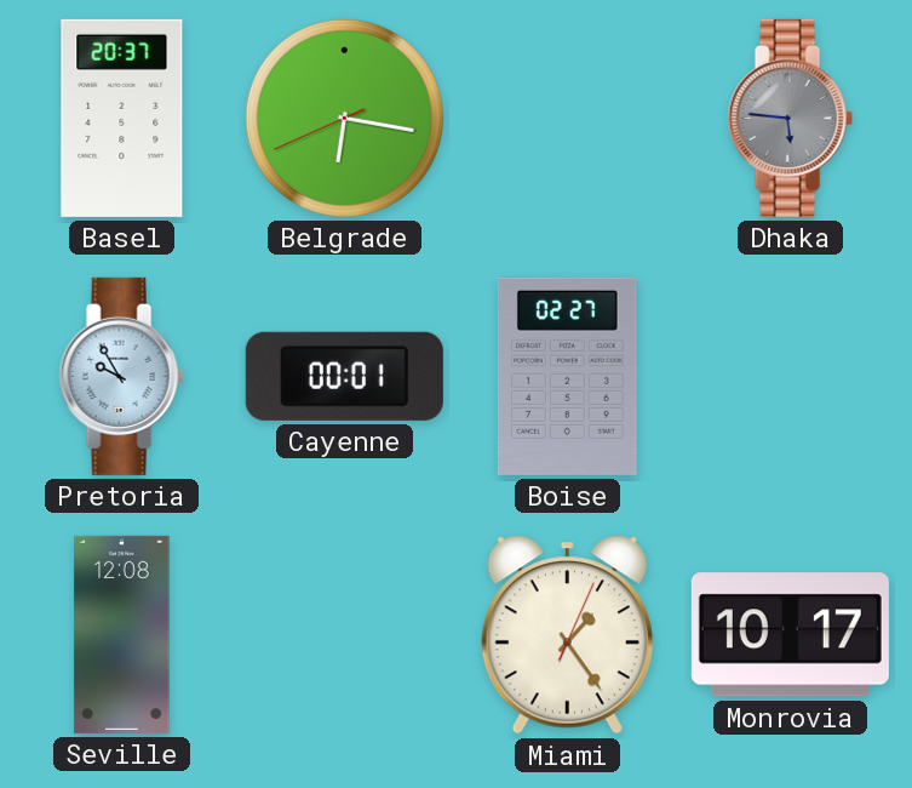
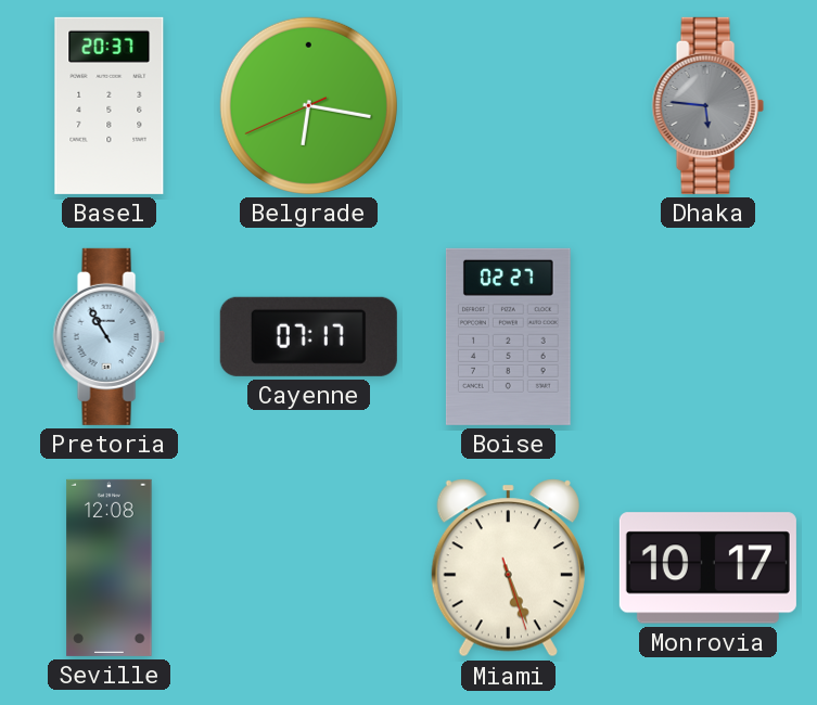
Pretoria: 9:55 -> 10:55
Cayenne: 00:01 -> 07:17
Miami: 1:24 -> 5:26
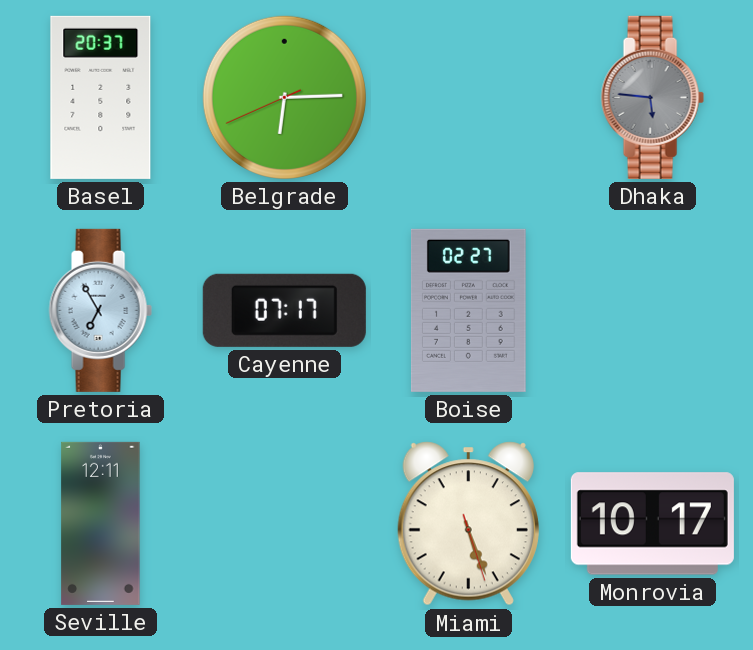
Belgrade: 6:16 -> 6:14
Pretoria: 10:55 -> 6:55
Seville: 12:08 -> 12:11
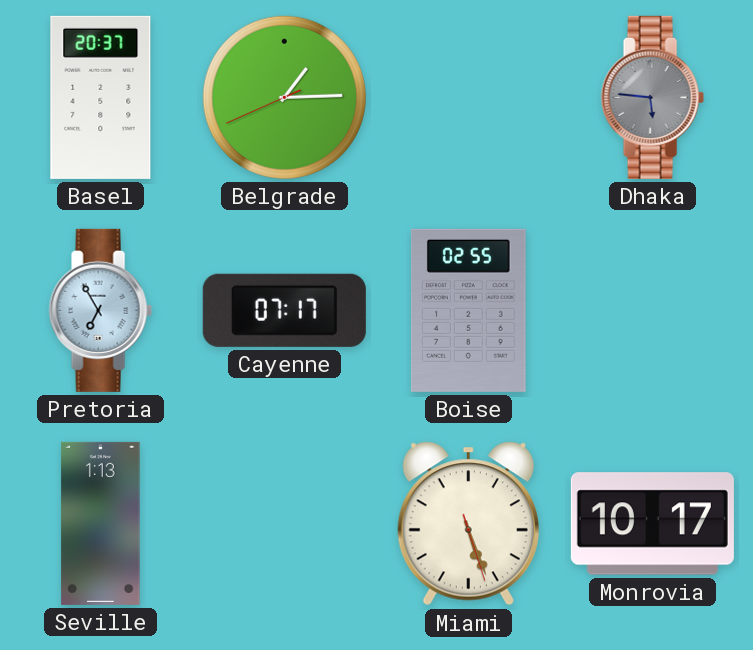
Belgrade: 6:14 -> 1:14
Boise: 02:27 -> 02:55
Seville: 12:11 -> 1:13
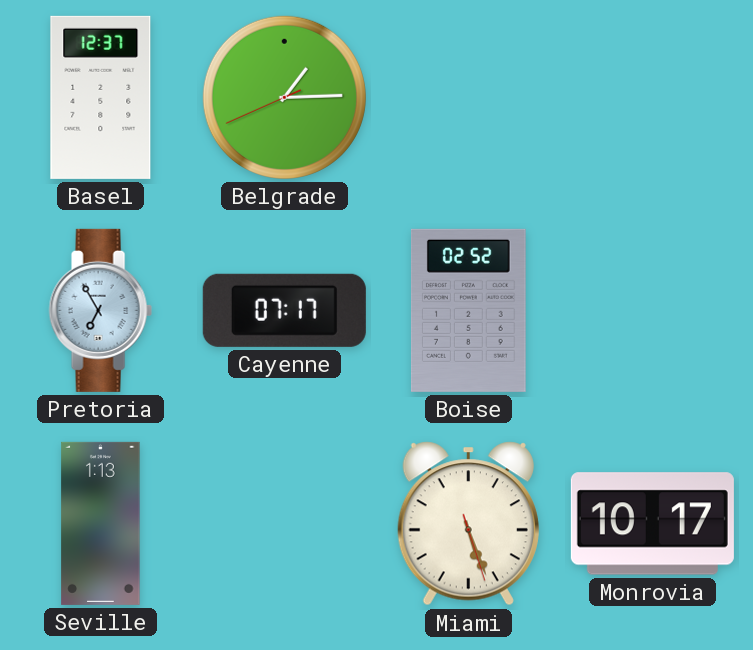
Basel: 20:37 -> 12:37
Dhaka: 5:46 -> none
Boise: 02:55 -> 02:52
